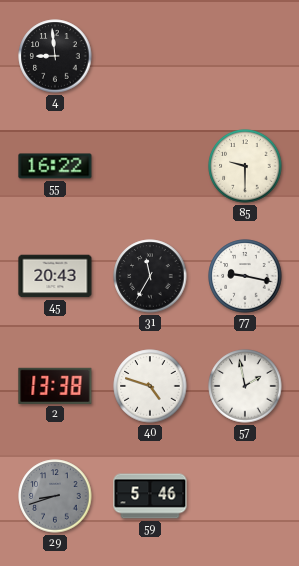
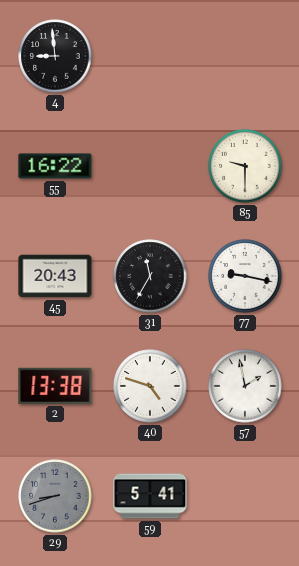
59: 5:46 -> 5:41
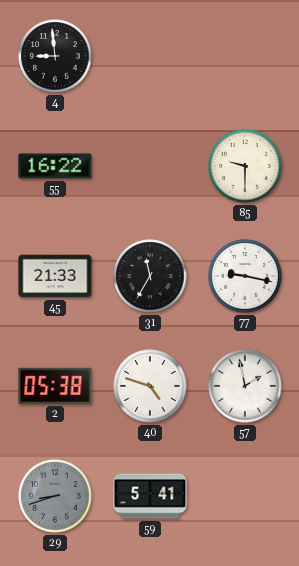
45: 20:43 -> 21:33
2: 13:38 -> 05:38
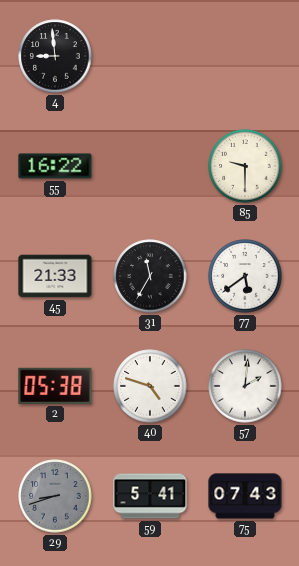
77: 9:17 -> 5:39
57: 1:58 -> 2:01
75: none -> 07:43
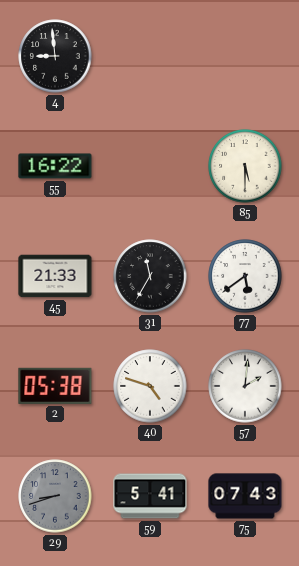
85: 9:30 -> 5:30
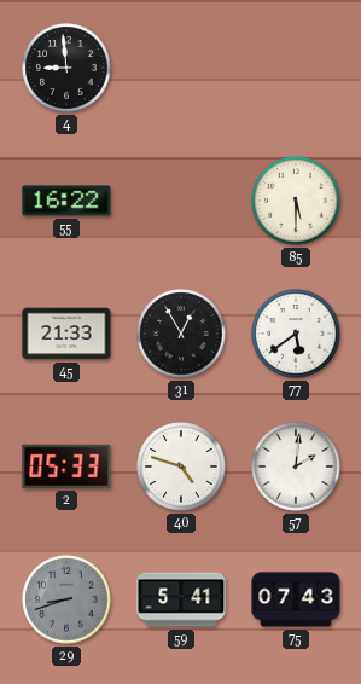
31: 11:35 -> 12:55
2: 05:38 -> 05:33
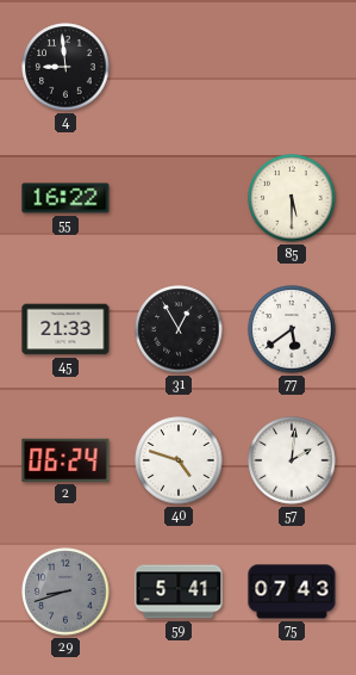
2: 05:33 -> 06:24
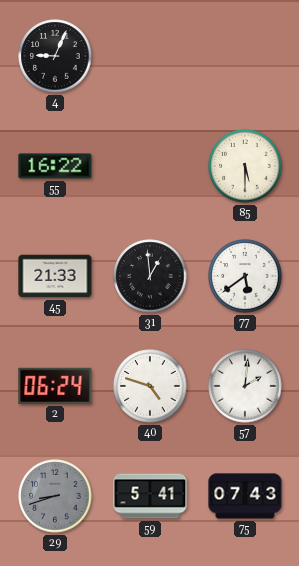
4: 8:59 -> 9:04
31: 12:55 -> 12:59
